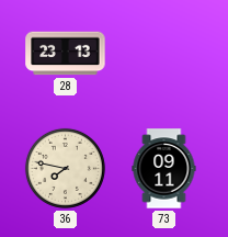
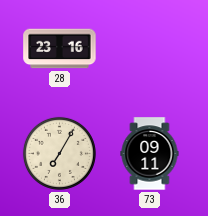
28: 23:13 -> 23:16
36: 7:47 -> 7:05
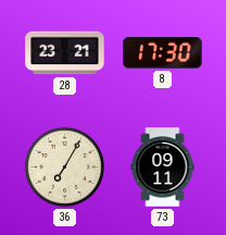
28: 23:16 -> 23:21
8: none -> 17:30
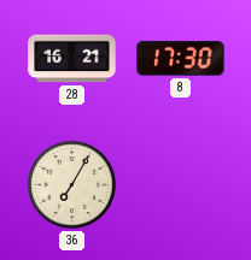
28: 23:21 -> 16:21
73: 09:11 -> none
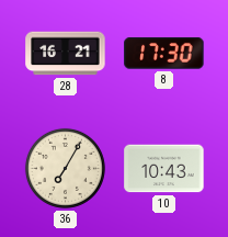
10: none -> 10:43
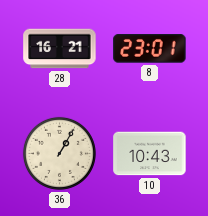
8: 17:30 -> 23:01
36: 7:05 -> 1:05
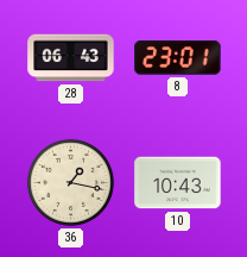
28: 16:21 -> 06:43
36: 1:05 -> 1:17
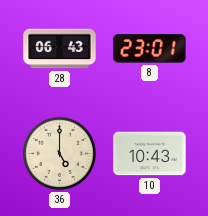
36: 1:17 -> 5:00
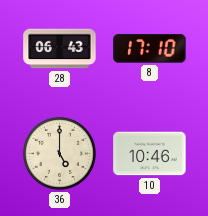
8: 23:01 -> 17:10
10: 10:43 -> 10:46
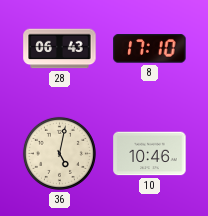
36: 5:00 -> 5:02
